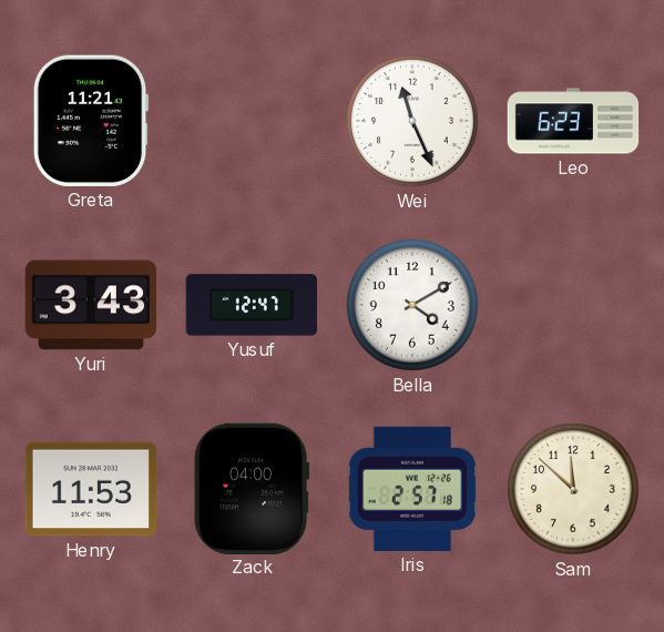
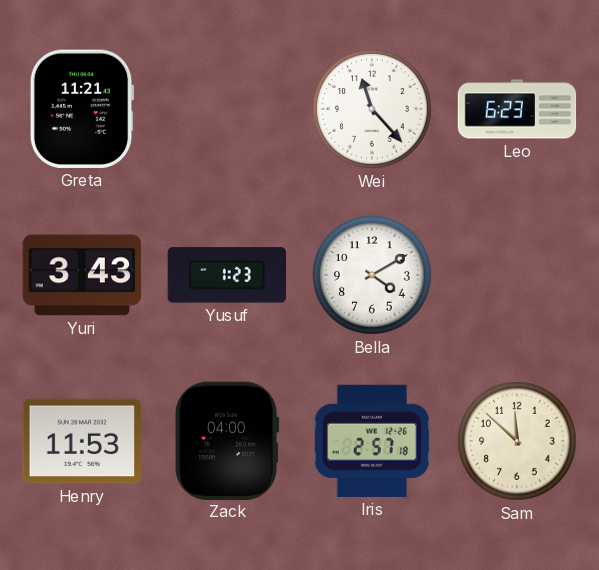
Wei: 11:26 -> 11:23
Yusuf: 12:47 -> 1:23
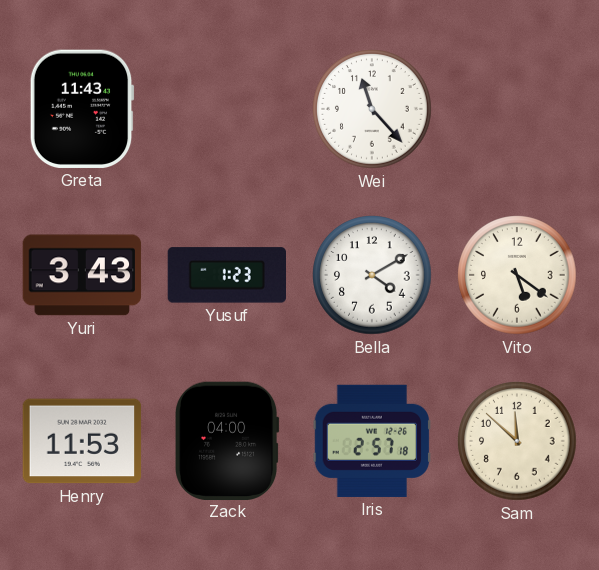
Greta: 11:21 -> 11:43
Leo: 6:23 -> none
Vito: none -> 5:21
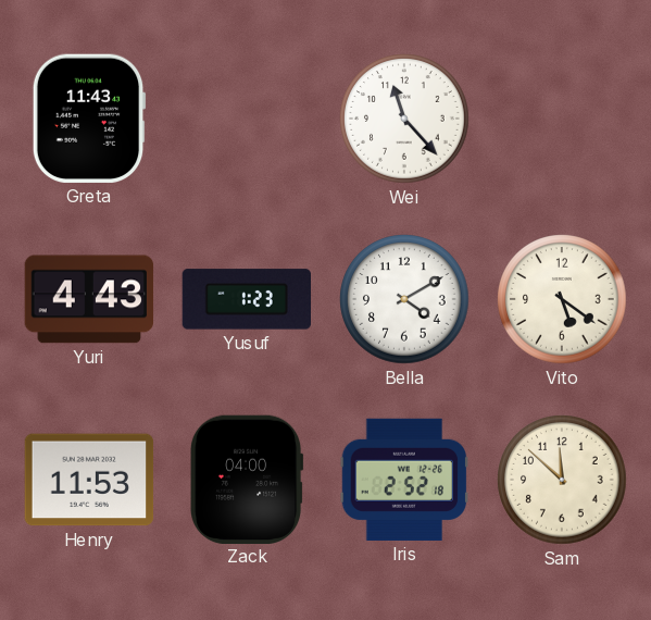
Yuri: 3:43 -> 4:43
Iris: 2:57 -> 2:52
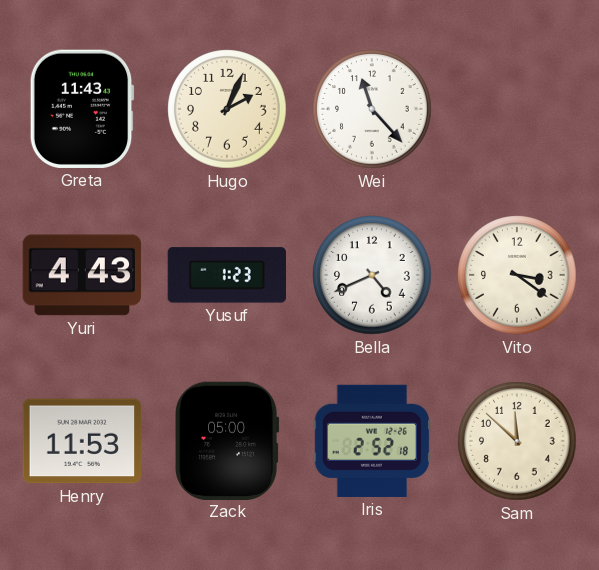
Hugo: none -> 2:04
Bella: 4:10 -> 4:41
Vito: 5:21 -> 3:21
Zack: 04:00 -> 05:00
